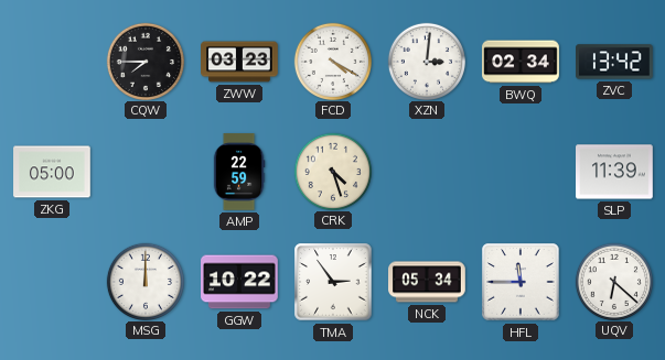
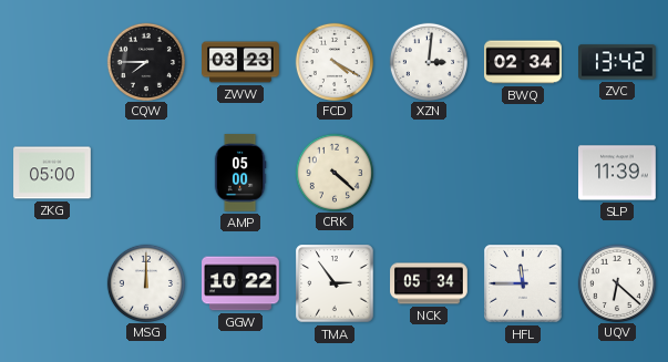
AMP: 22:59 -> 05:00
CRK: 4:27 -> 4:22
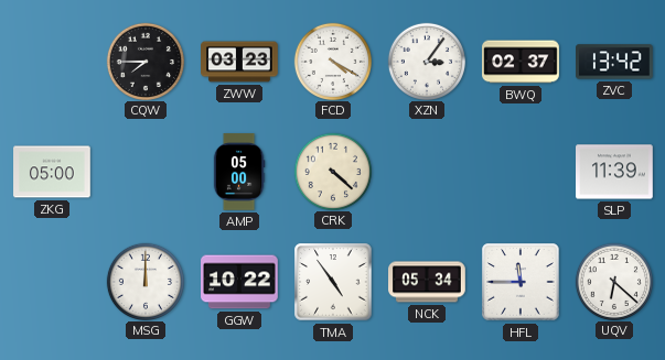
XZN: 3:01 -> 3:06
BWQ: 02:34 -> 02:37
TMA: 2:54 -> 4:54
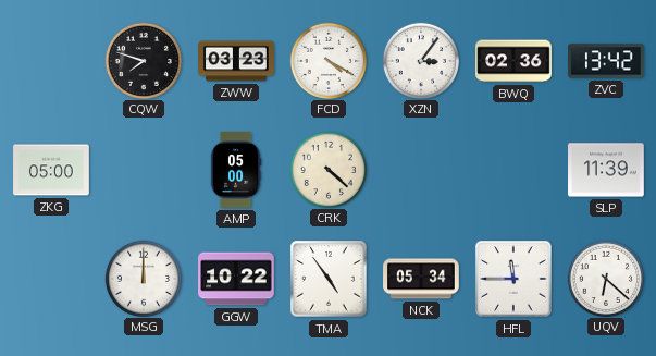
CQW: 7:45 -> 7:48
BWQ: 02:37 -> 02:36
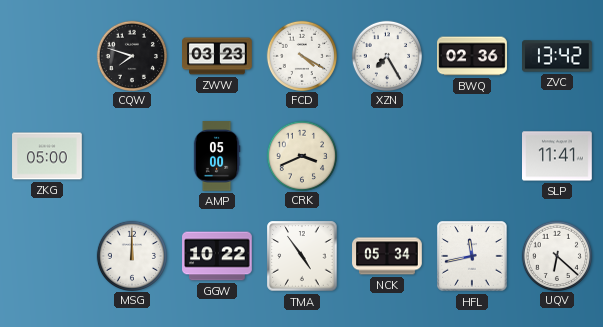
XZN: 3:06 -> 7:25
CRK: 4:22 -> 3:41
SLP: 11:39 -> 11:41
HFL: 11:45 -> 11:43
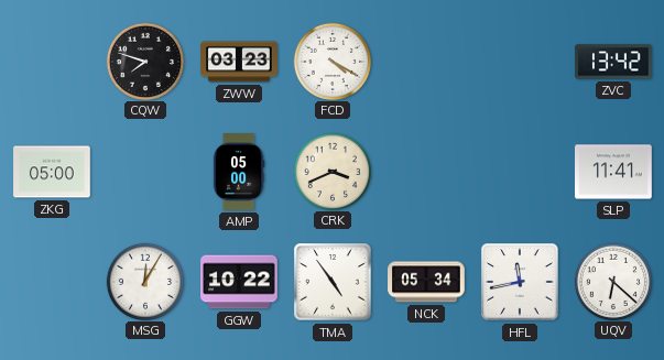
XZN: 7:25 -> none
BWQ: 02:36 -> none
MSG: 12:00 -> 12:05
